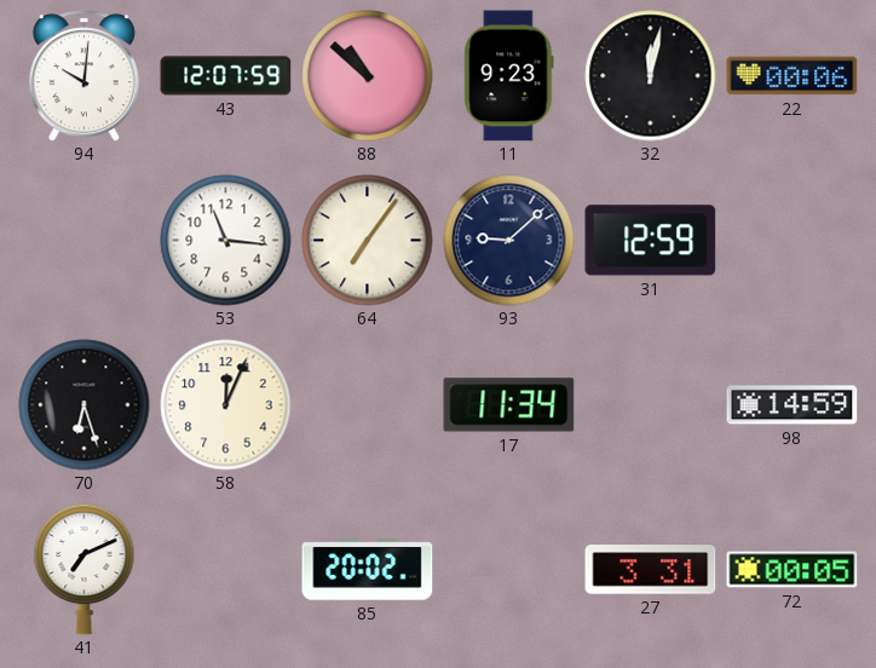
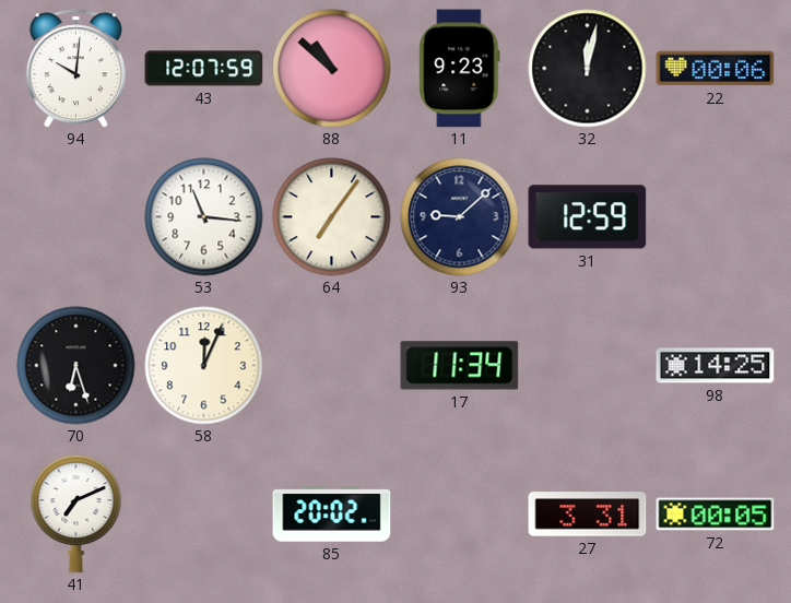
98: 14:59 -> 14:25
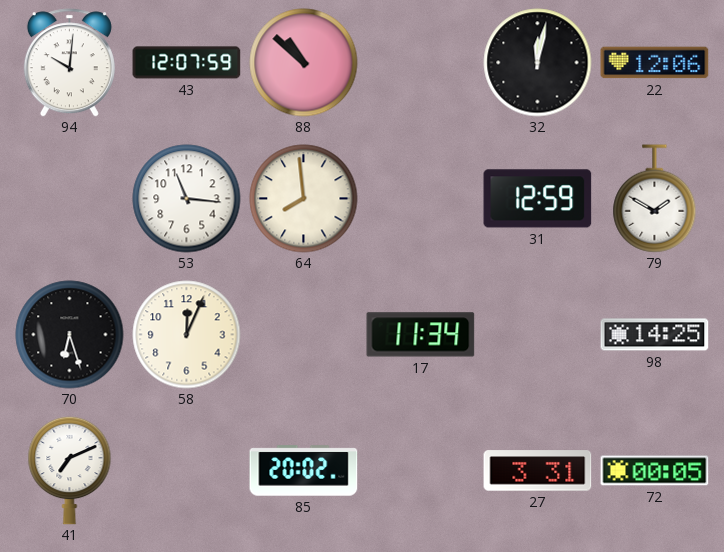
11: 9:23 -> none
22: 00:06 -> 12:06
64: 7:06 -> 7:59
93: 9:08 -> none
79: none -> 1:50
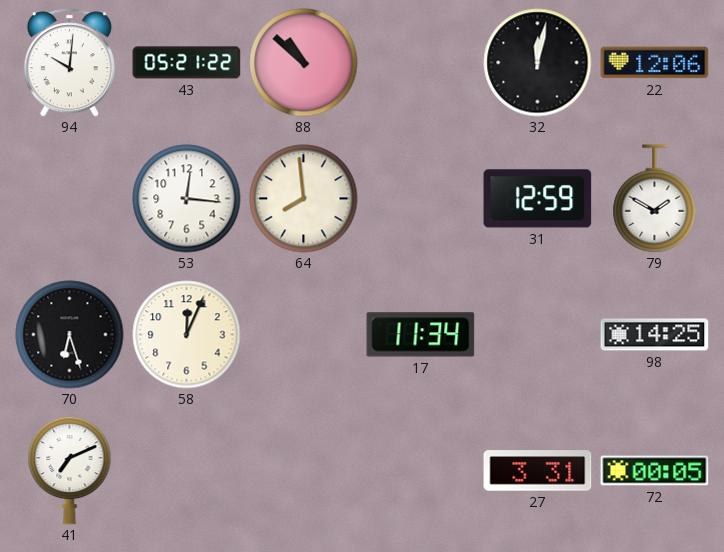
43: 12:07 -> 05:21
53: 11:16 -> 12:16
85: 20:02 -> none
